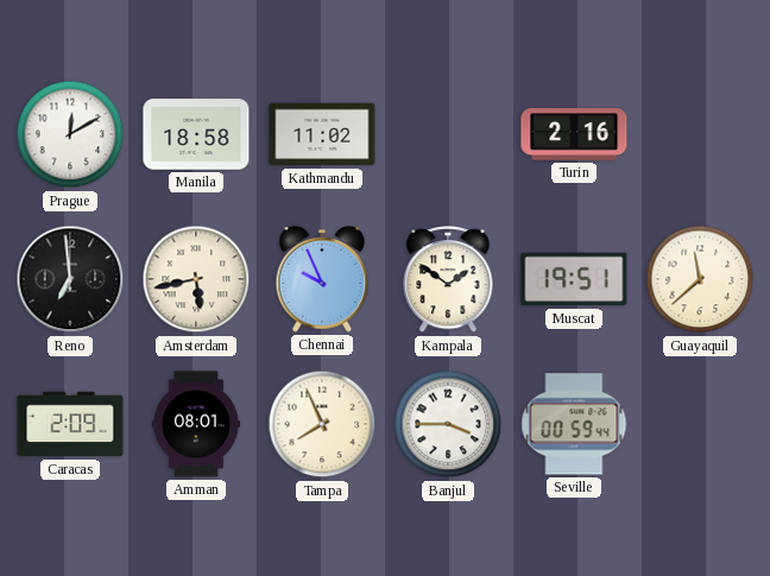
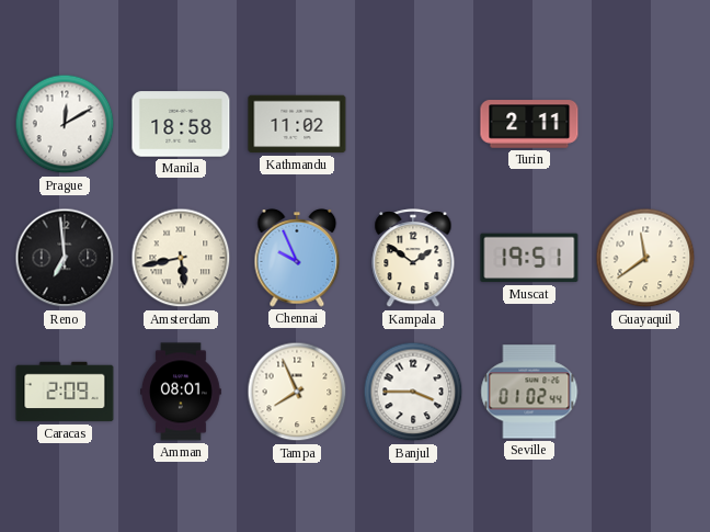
Turin: 2:16 -> 2:11
Guayaquil: 11:38 -> 11:39
Seville: 00:59 -> 01:02
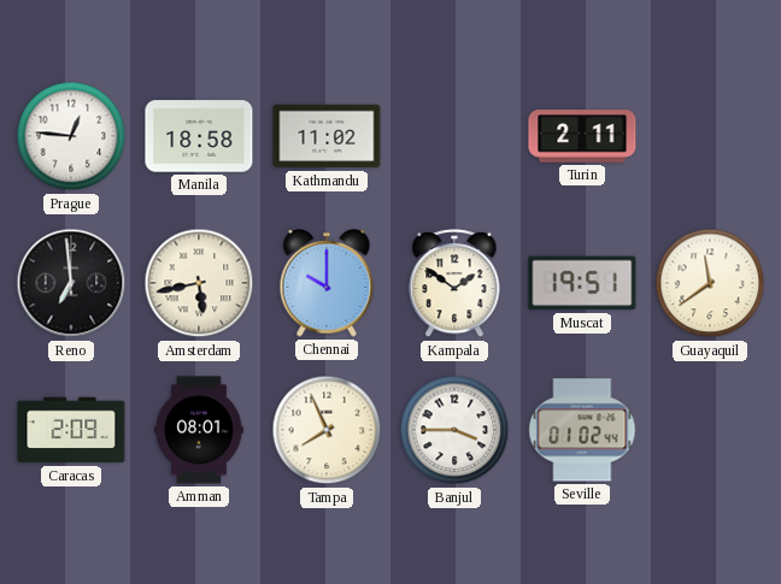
Prague: 12:10 -> 12:46
Chennai: 9:56 -> 10:00
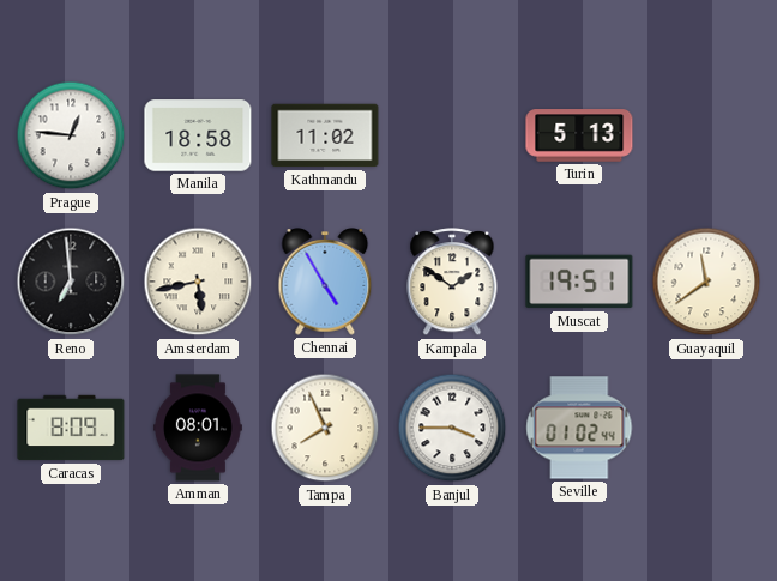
Turin: 2:11 -> 5:13
Chennai: 10:00 -> 4:55
Caracas: 2:09 -> 8:09
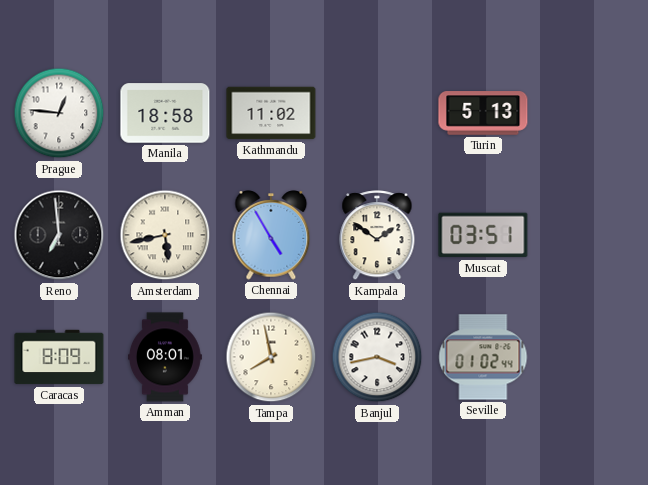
Muscat: 19:51 -> 03:51
Guayaquil: 11:39 -> none
Tampa: 7:56 -> 7:58
Banjul: 3:45 -> 3:43
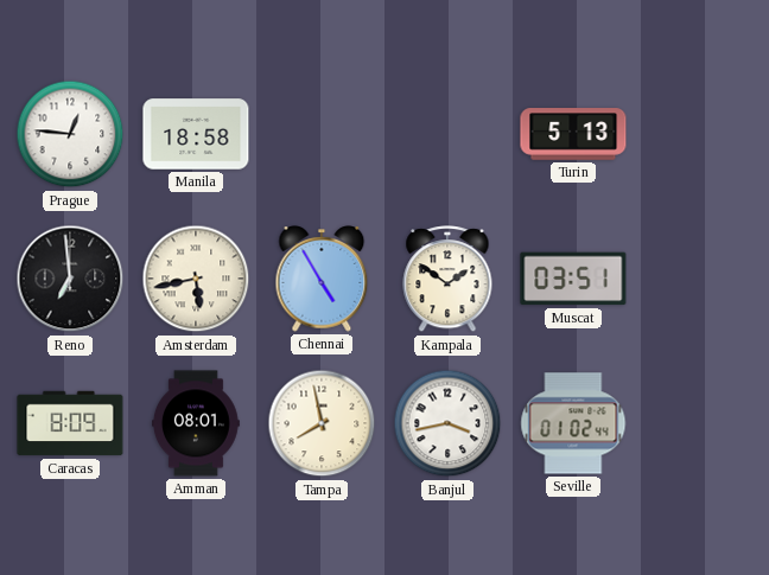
Kathmandu: 11:02 -> none
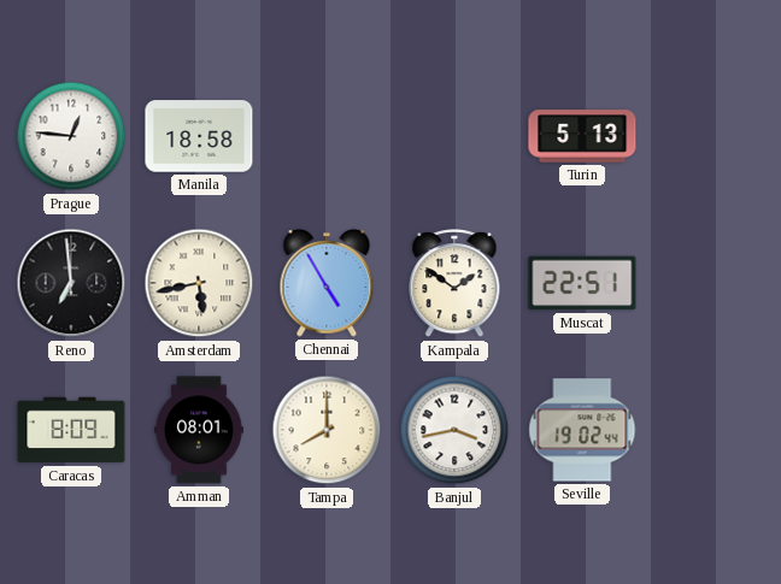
Muscat: 03:51 -> 22:51
Tampa: 7:58 -> 8:00
Seville: 01:02 -> 19:02
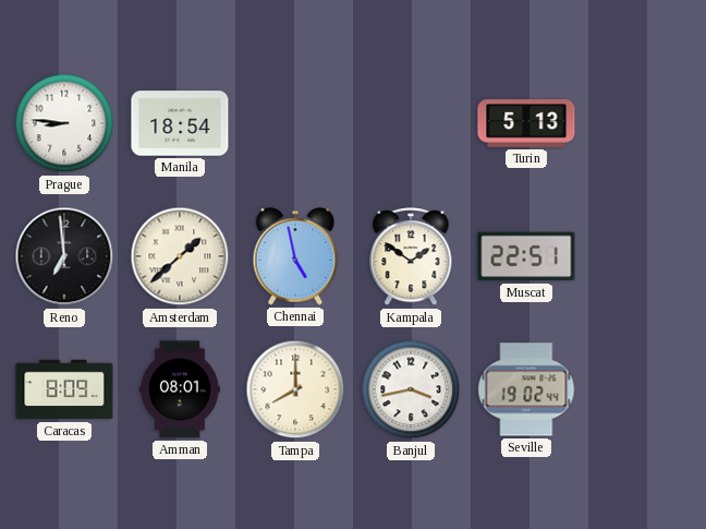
Prague: 12:46 -> 8:46
Manila: 18:58 -> 18:54
Amsterdam: 5:43 -> 1:38
Chennai: 4:55 -> 4:58
